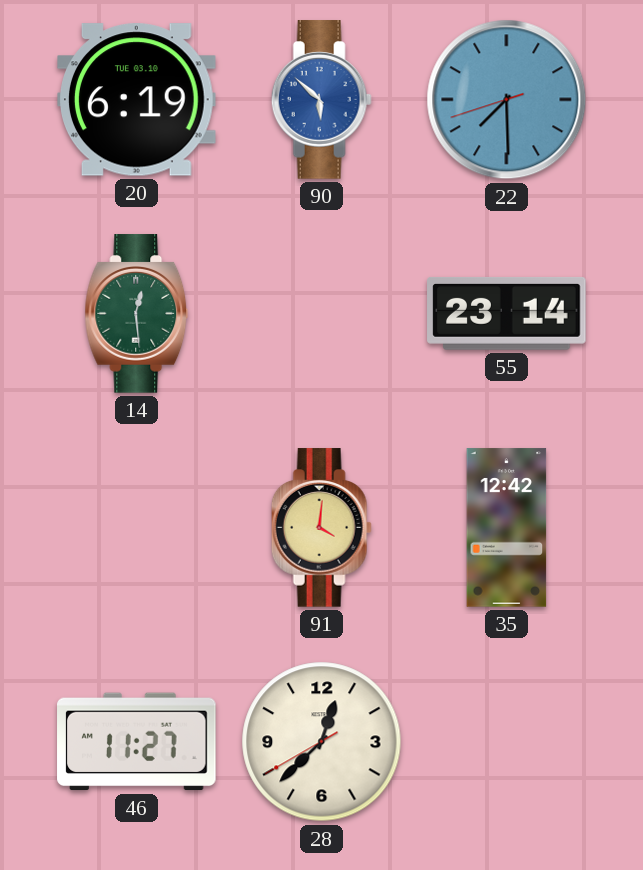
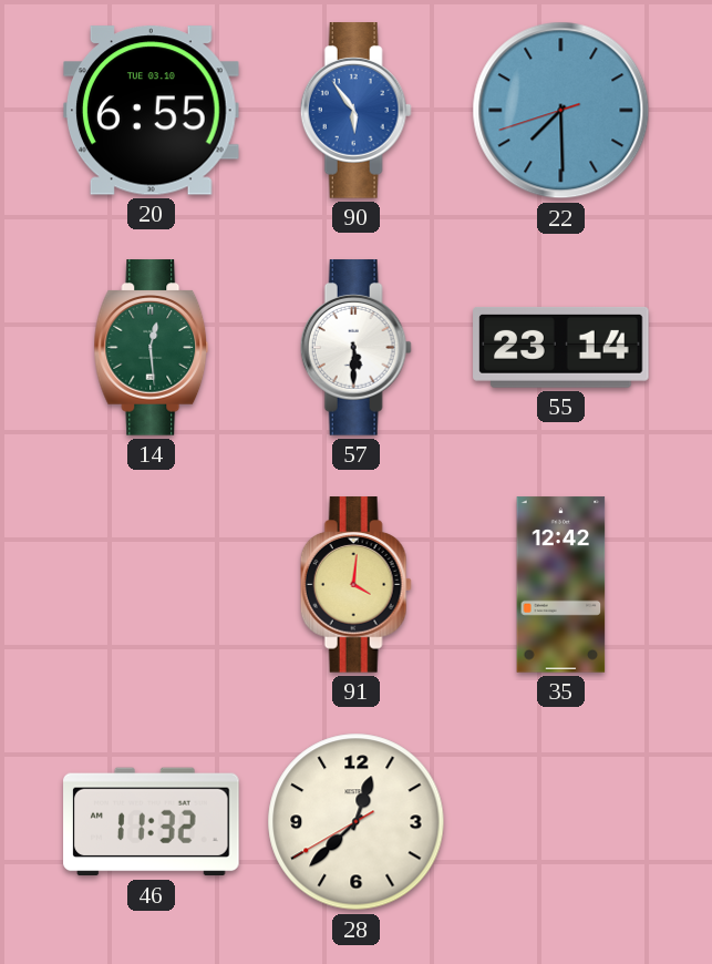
20: 6:19 -> 6:55
90: 5:52 -> 5:54
57: none -> 5:30
46: 11:27 -> 11:32
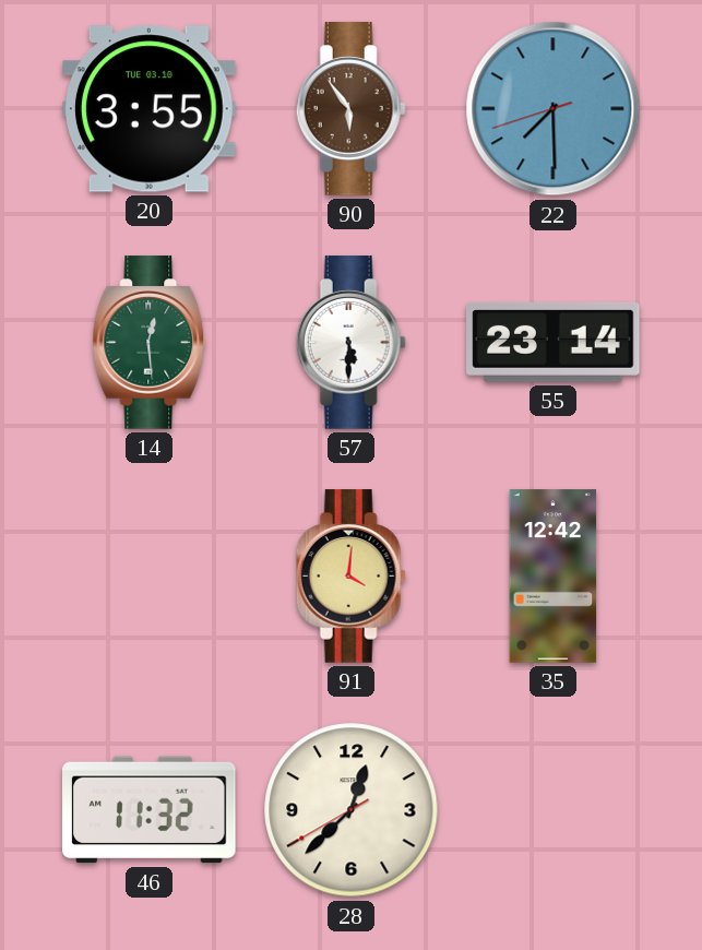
20: 6:55 -> 3:55
90 dial: blue -> brown
